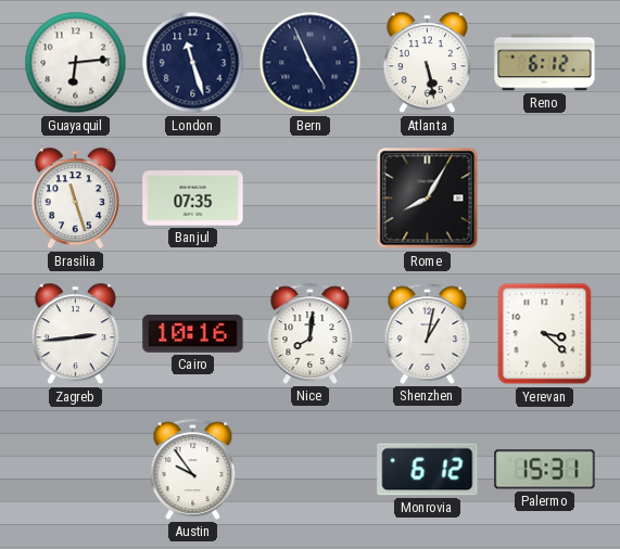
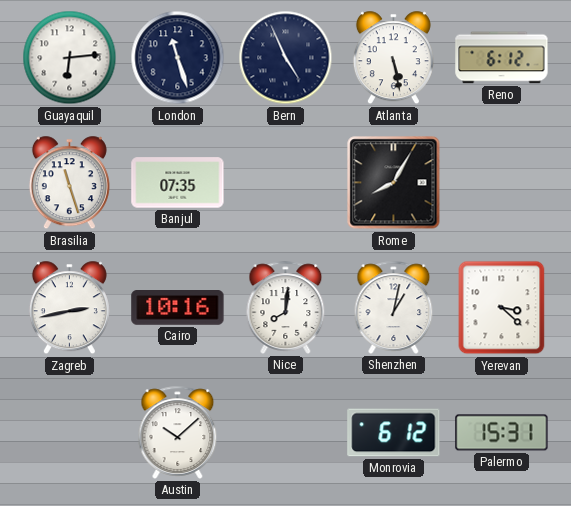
Zagreb: 2:44 -> 2:43
Austin: 9:54 -> 10:08
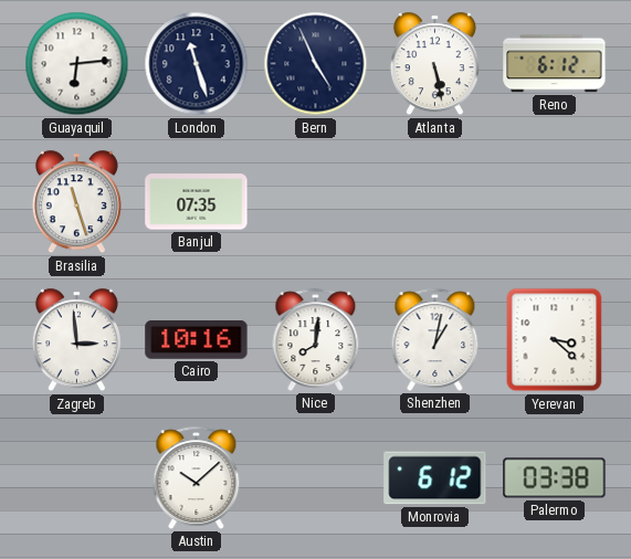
Rome: 8:05 -> none
Zagreb: 2:43 -> 2:59
Palermo: 15:31 -> 03:38
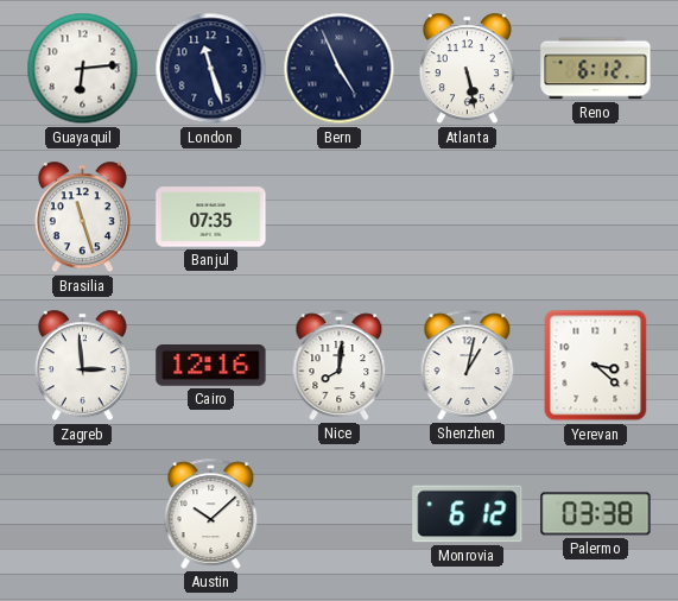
Cairo: 10:16 -> 12:16
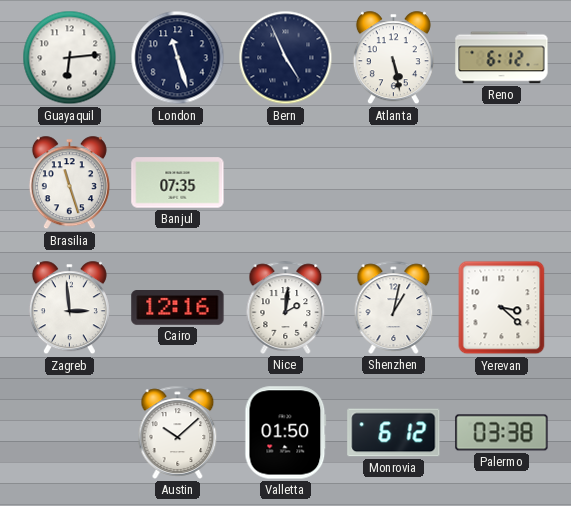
Nice: 8:01 -> 2:01
Valletta: none -> 01:50
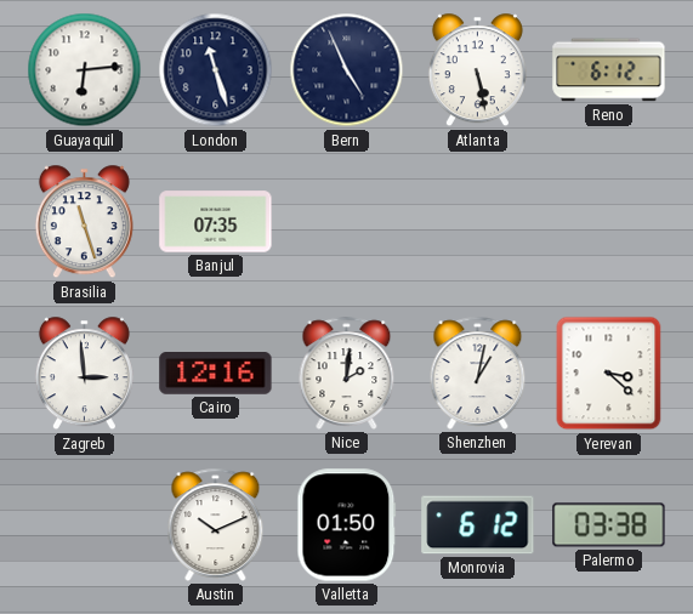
Austin: 10:08 -> 10:11
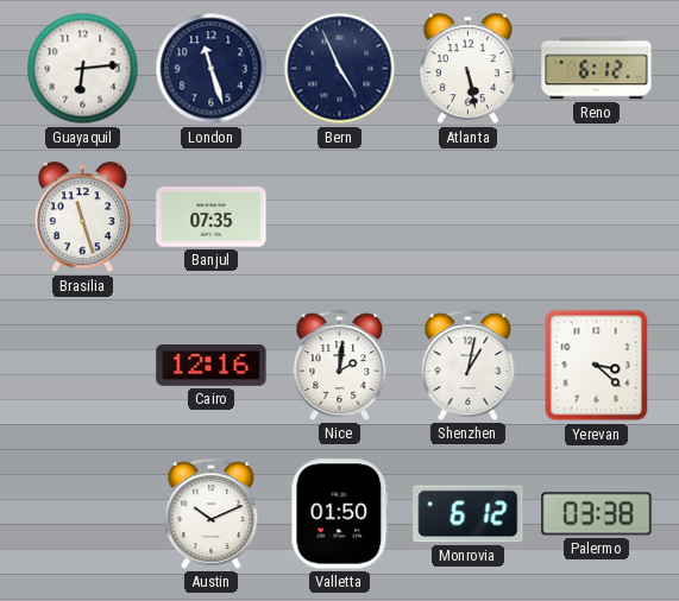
Zagreb: 2:59 -> none
